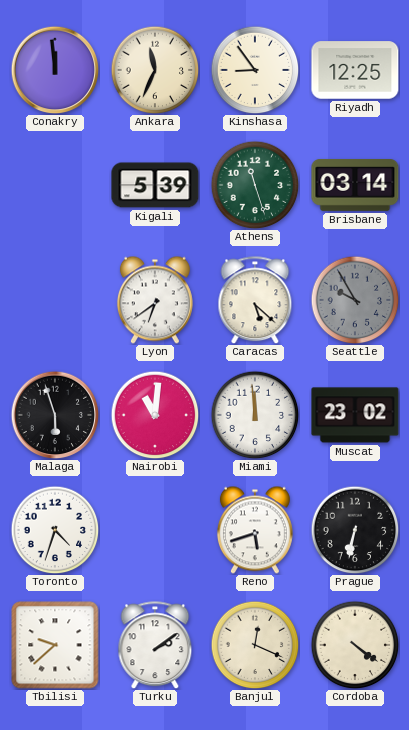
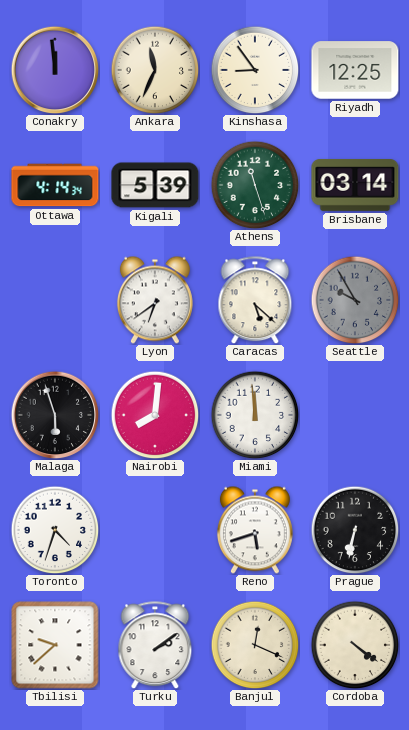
Ottawa: none -> 4:14
Nairobi: 11:01 -> 8:01
Muscat: 23:02 -> none
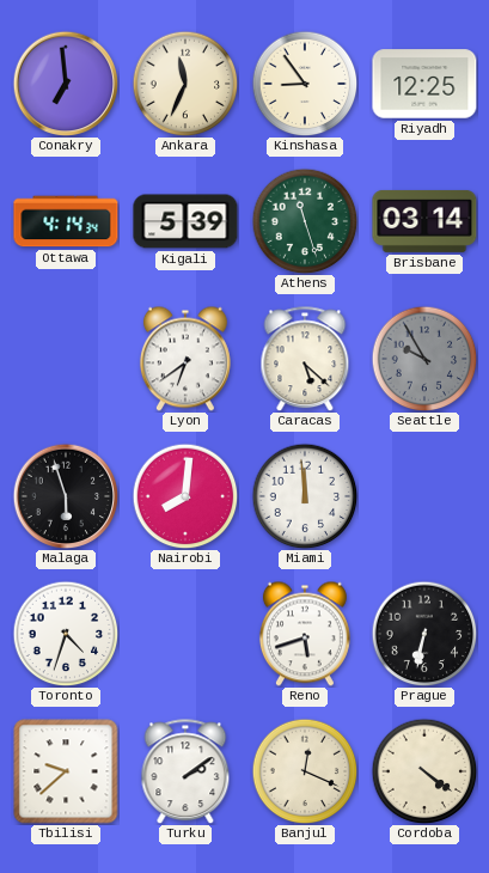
Conakry: 11:59 -> 6:59
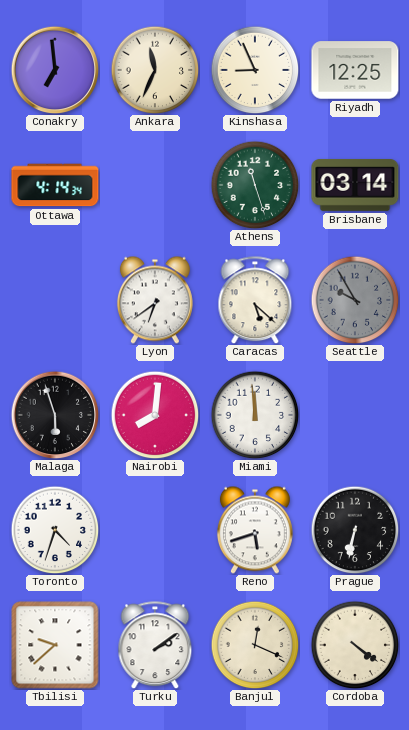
Kinshasa: 8:54 -> 8:56
Kigali: 5:39 -> none
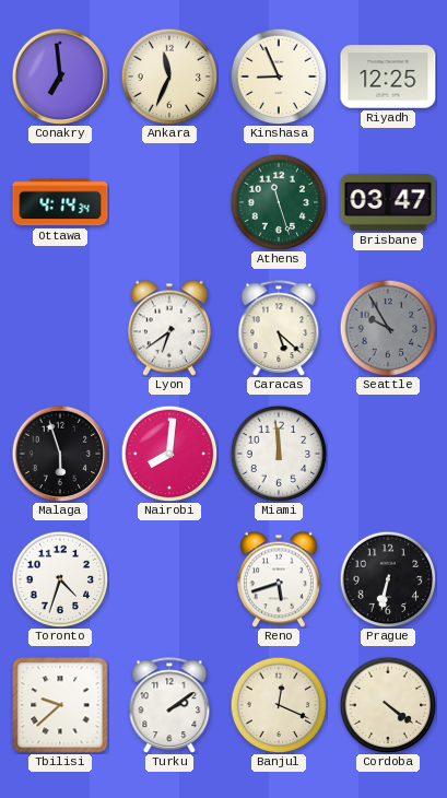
Brisbane: 03:14 -> 03:47
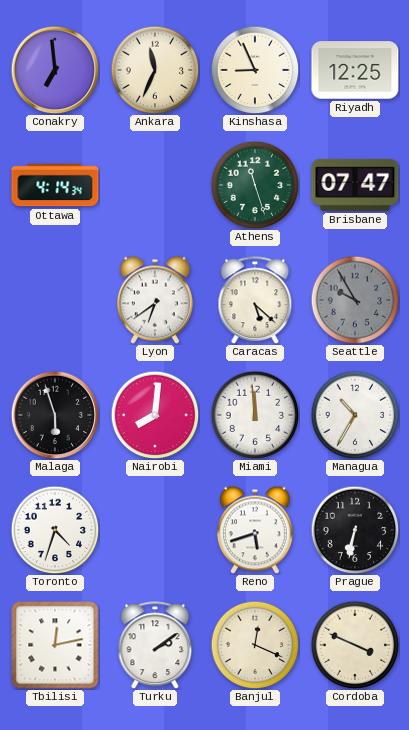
Brisbane: 03:47 -> 07:47
Managua: none -> 10:35
Tbilisi: 9:38 -> 12:13
Cordoba: 4:21 -> 3:49
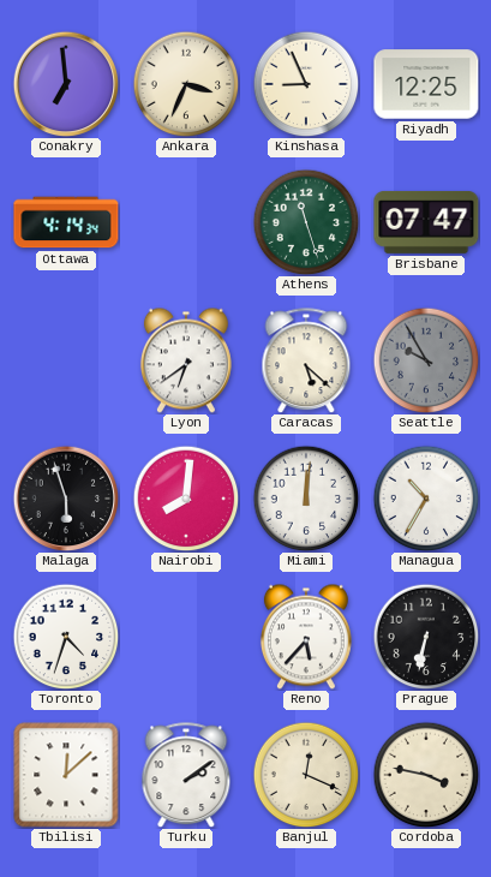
Ankara: 11:34 -> 3:34
Miami: 11:59 -> 12:01
Reno: 5:42 -> 5:37
Tbilisi: 12:13 -> 12:08
Cordoba: 3:49 -> 3:47
